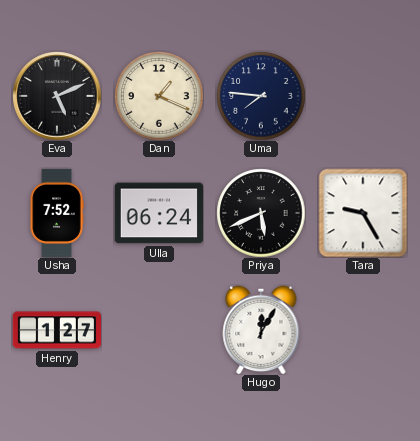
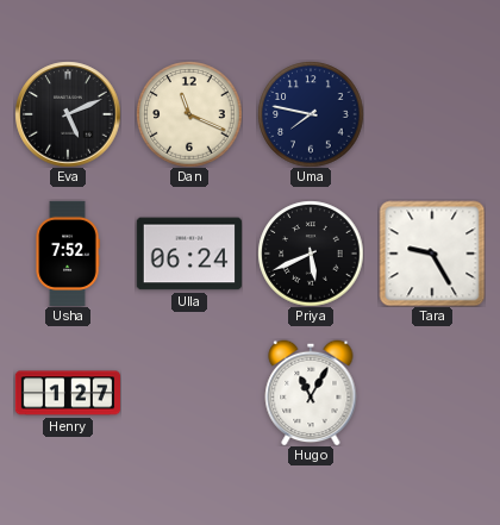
Dan: 1:19 -> 11:19
Uma: 7:46 -> 7:47
Hugo: 12:05 -> 11:05
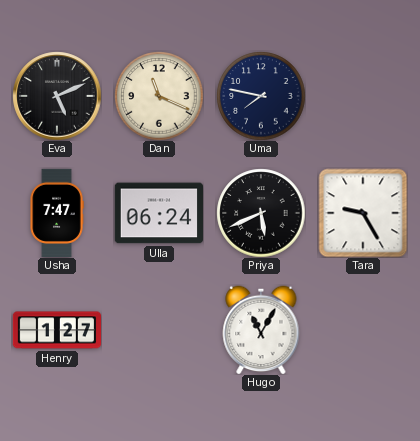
Usha: 7:52 -> 7:47
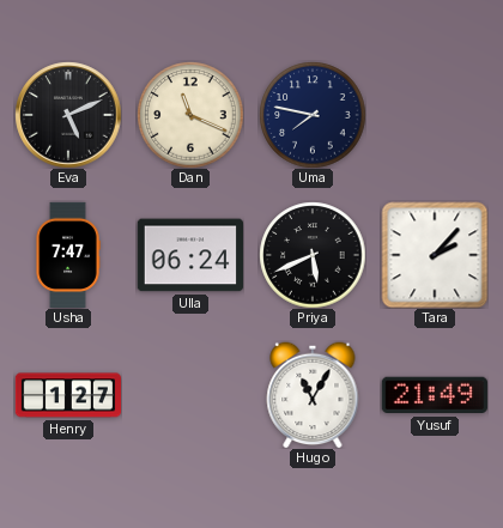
Tara: 9:25 -> 2:07
Yusuf: none -> 21:49
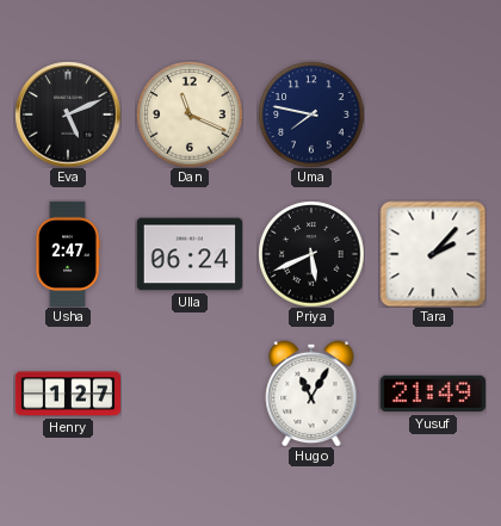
Usha: 7:47 -> 2:47
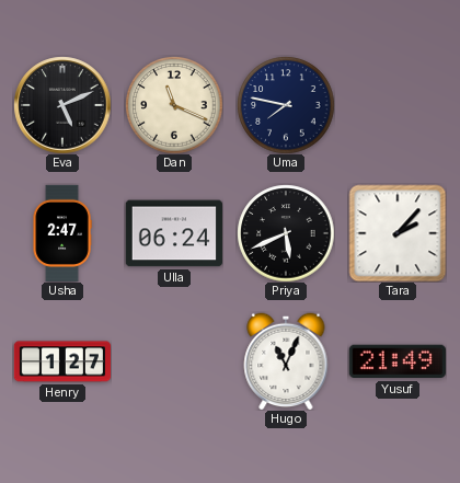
Hugo: 11:05 -> 11:04
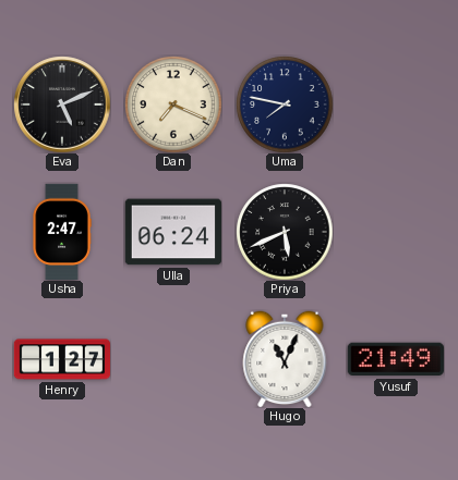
Dan: 11:19 -> 7:19
Tara: 2:07 -> none
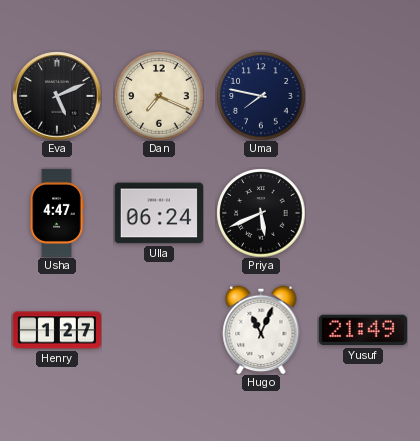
Usha: 2:47 -> 4:47
